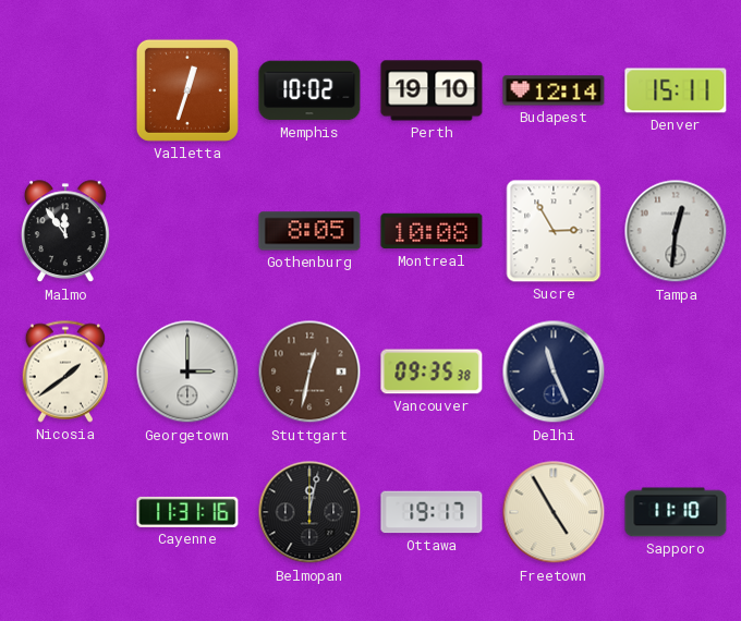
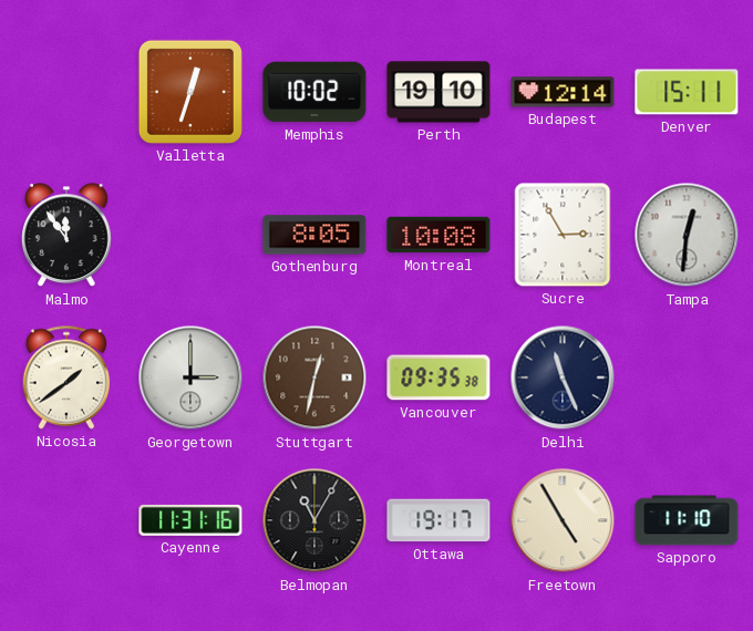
Belmopan: 12:02 -> 11:05
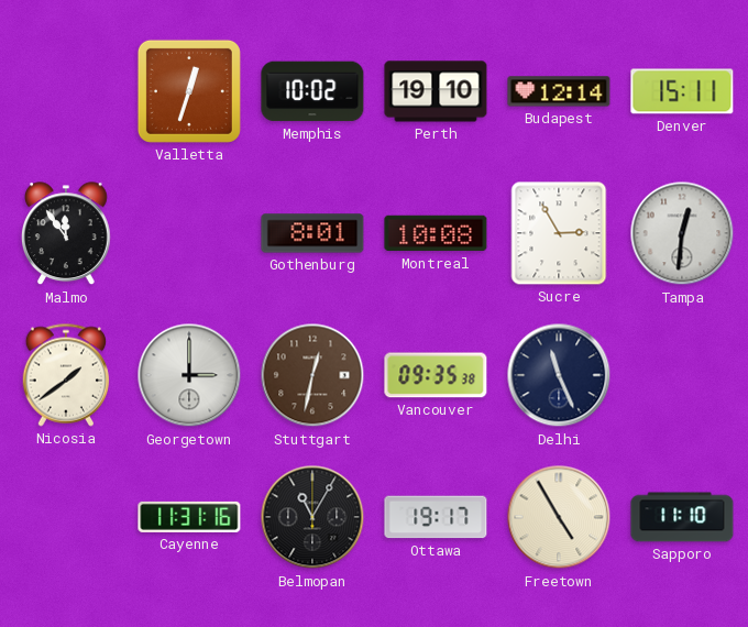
Gothenburg: 8:05 -> 8:01
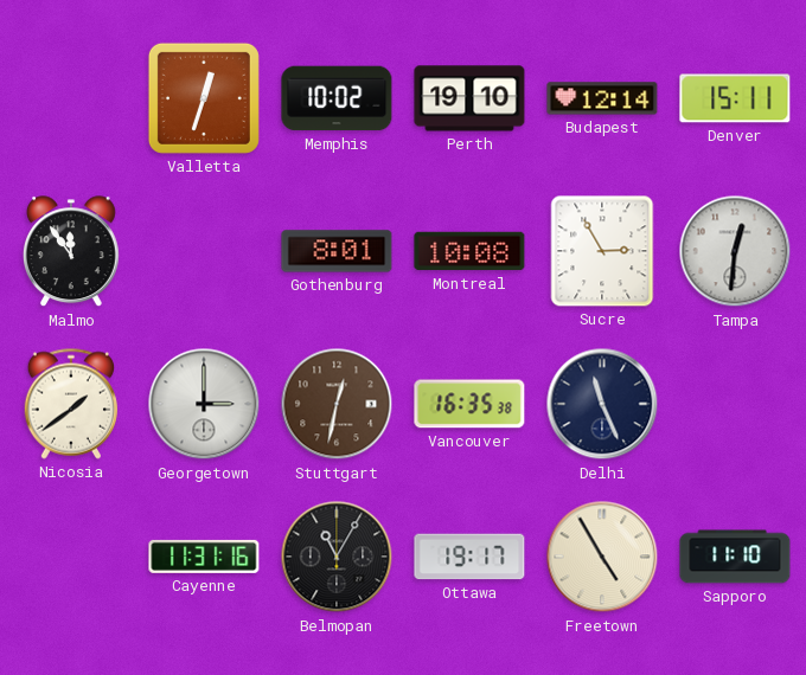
Vancouver: 09:35 -> 16:35
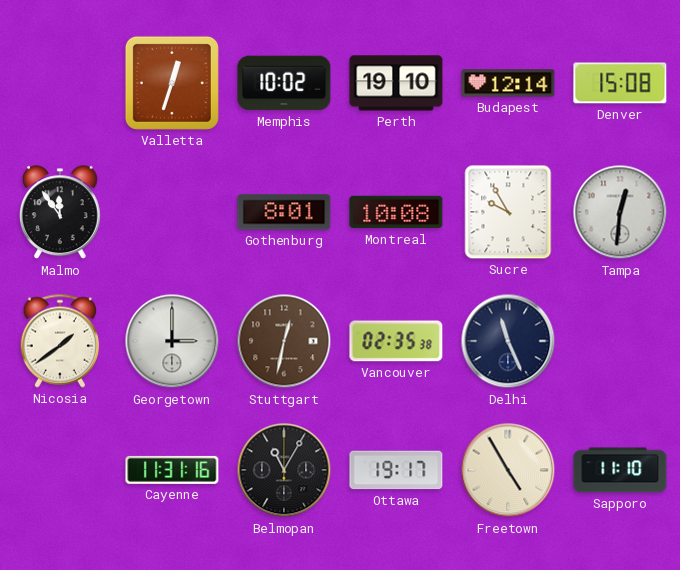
Denver: 15:11 -> 15:08
Sucre: 2:55 -> 9:55
Vancouver: 16:35 -> 02:35
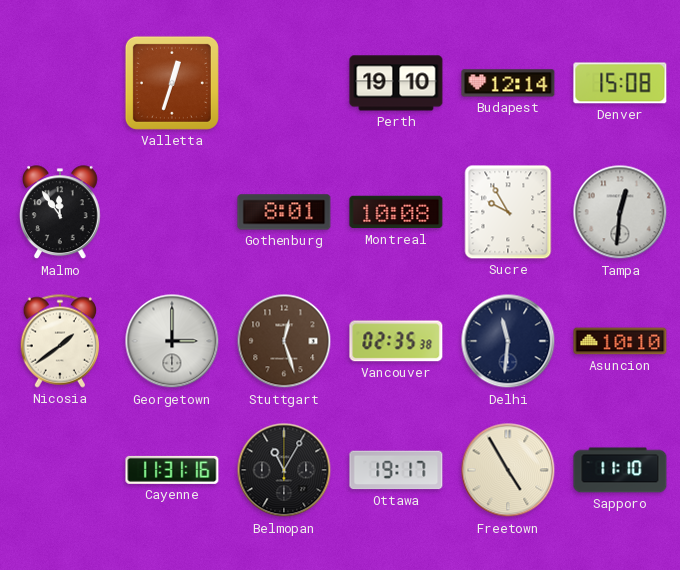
Memphis: 10:02 -> none
Stuttgart: 12:32 -> 12:27
Delhi: 11:26 -> 11:31
Asuncion: none -> 10:10
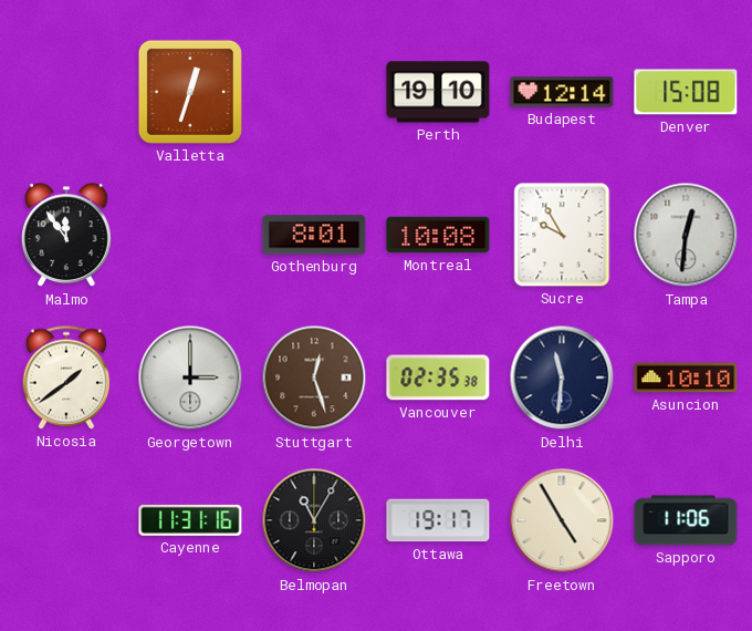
Sapporo: 11:10 -> 11:06
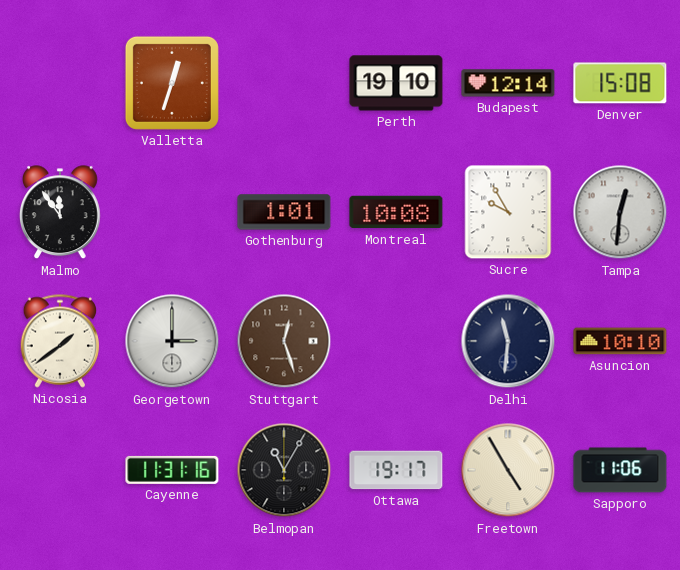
Gothenburg: 8:01 -> 1:01
Vancouver: 02:35 -> none
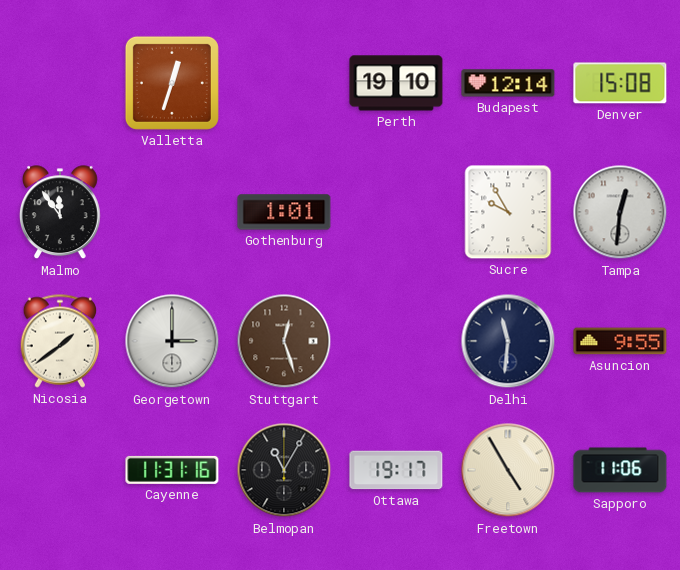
Montreal: 10:08 -> none
Asuncion: 10:10 -> 9:55
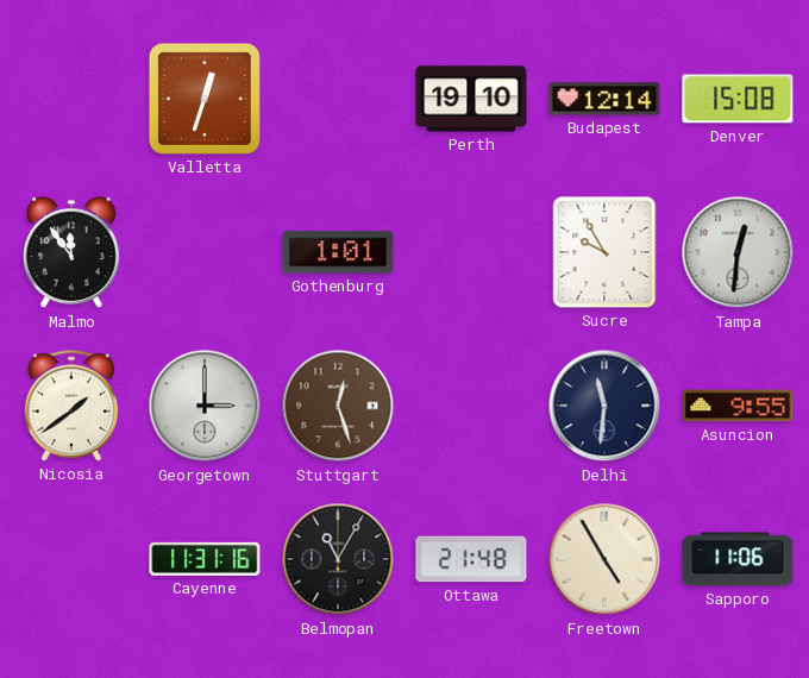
Ottawa: 19:17 -> 21:48
